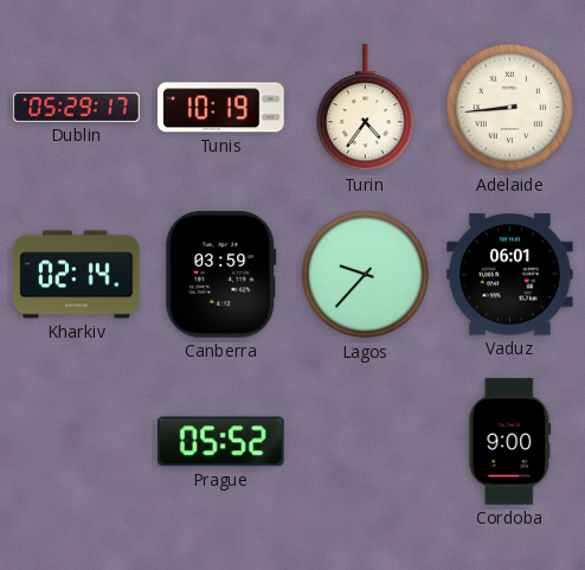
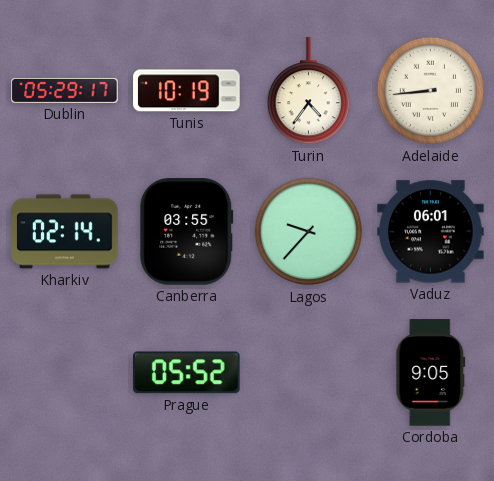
Canberra: 03:59 -> 03:55
Cordoba: 9:00 -> 9:05
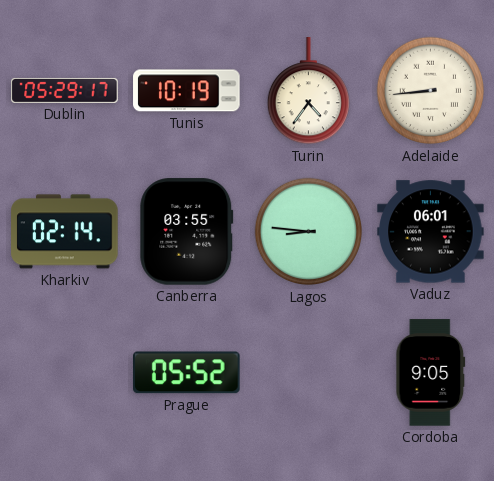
Lagos: 9:37 -> 8:46
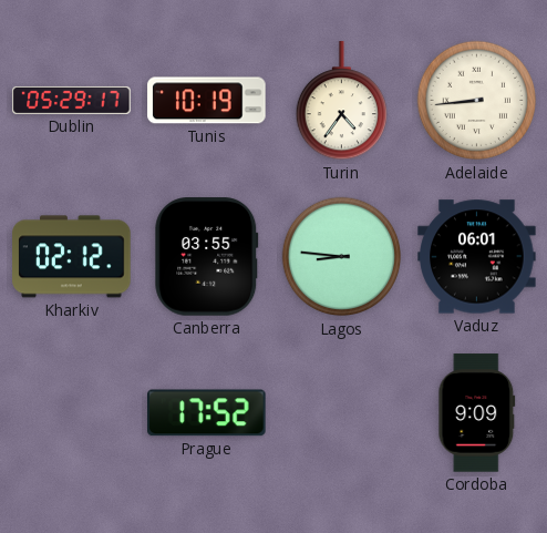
Kharkiv: 02:14 -> 02:12
Prague: 05:52 -> 17:52
Cordoba: 9:05 -> 9:09
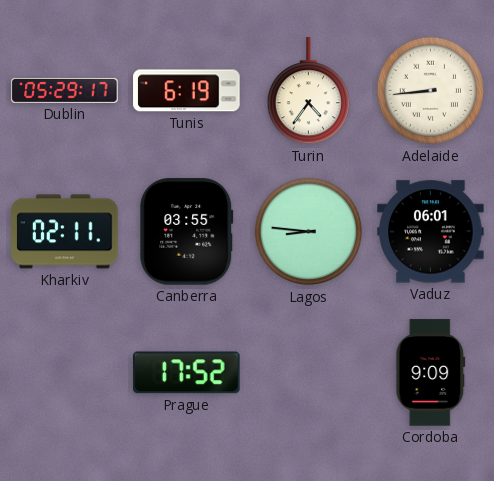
Tunis: 10:19 -> 6:19
Kharkiv: 02:12 -> 02:11
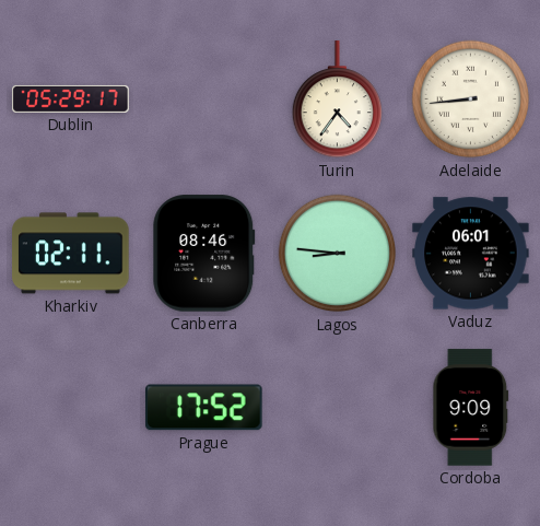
Tunis: 6:19 -> none
Canberra: 03:55 -> 08:46
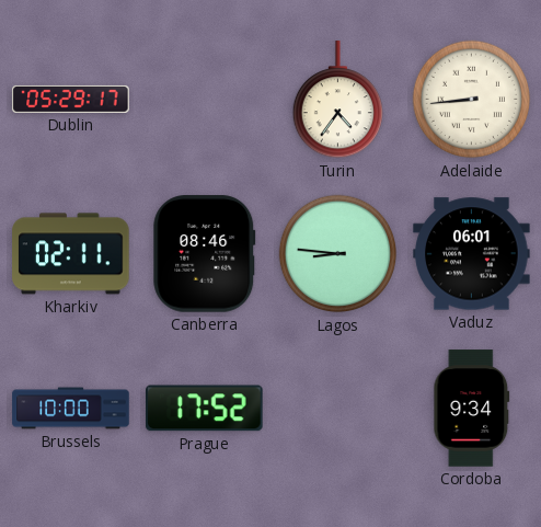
Brussels: none -> 10:00
Cordoba: 9:09 -> 9:34
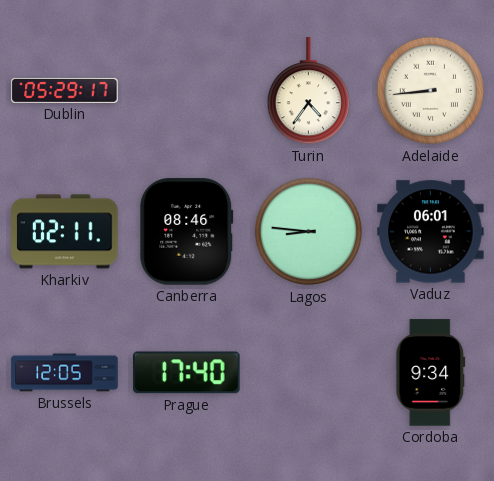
Brussels: 10:00 -> 12:05
Prague: 17:52 -> 17:40
